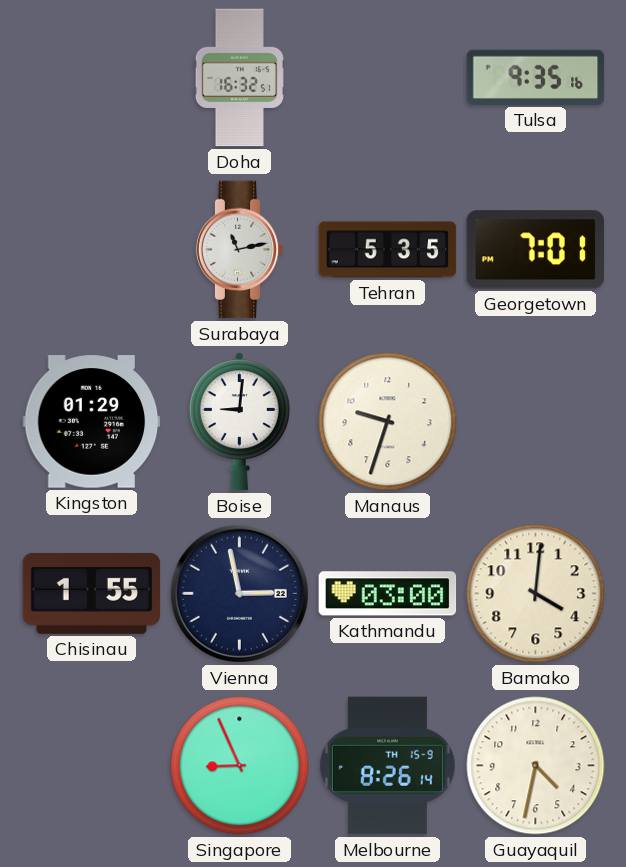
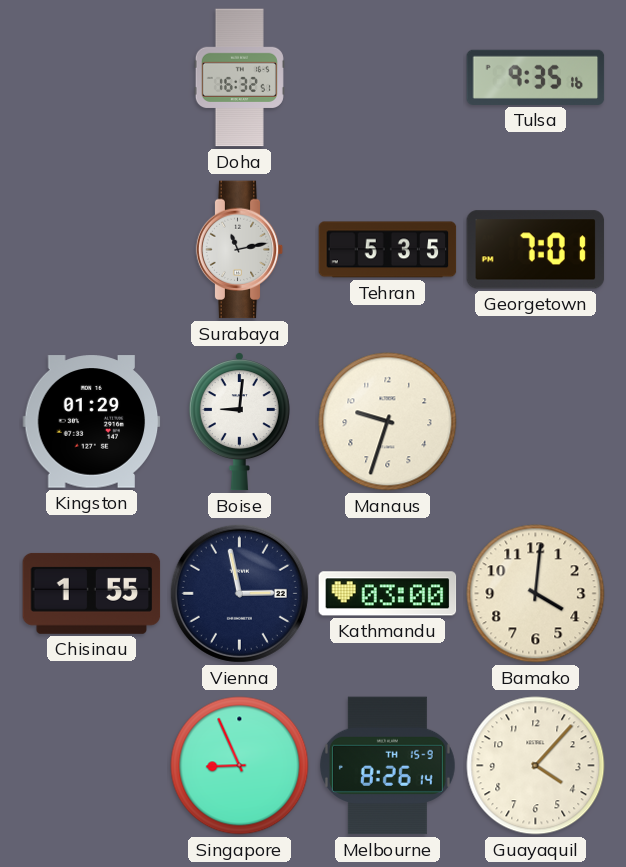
Guayaquil: 4:32 -> 4:07
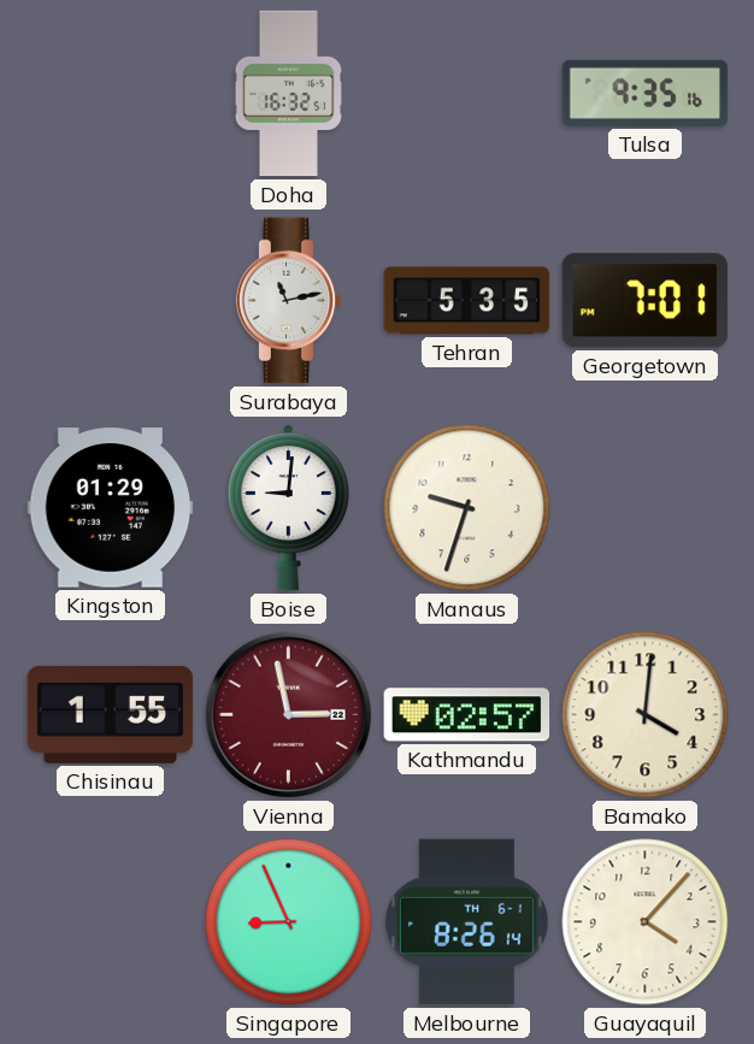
Vienna dial: navy -> burgundy
Kathmandu: 03:00 -> 02:57
Melbourne date: TH 15-9 -> TH 6-1
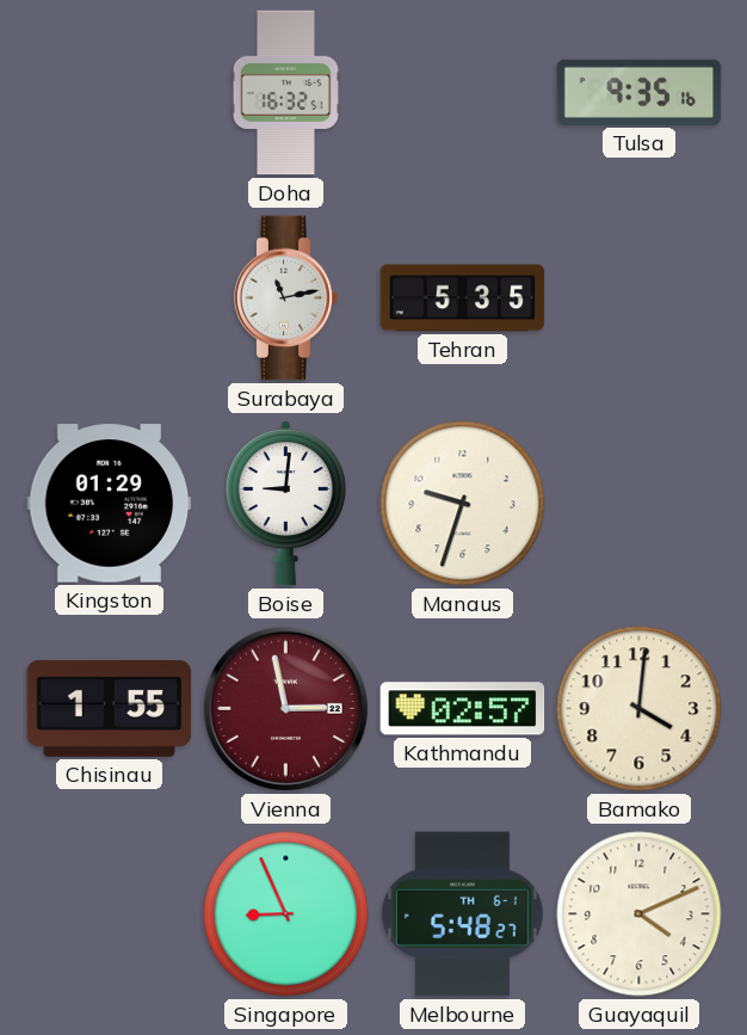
Georgetown: 7:01 -> none
Melbourne: 8:26 -> 5:48
Guayaquil: 4:07 -> 4:11
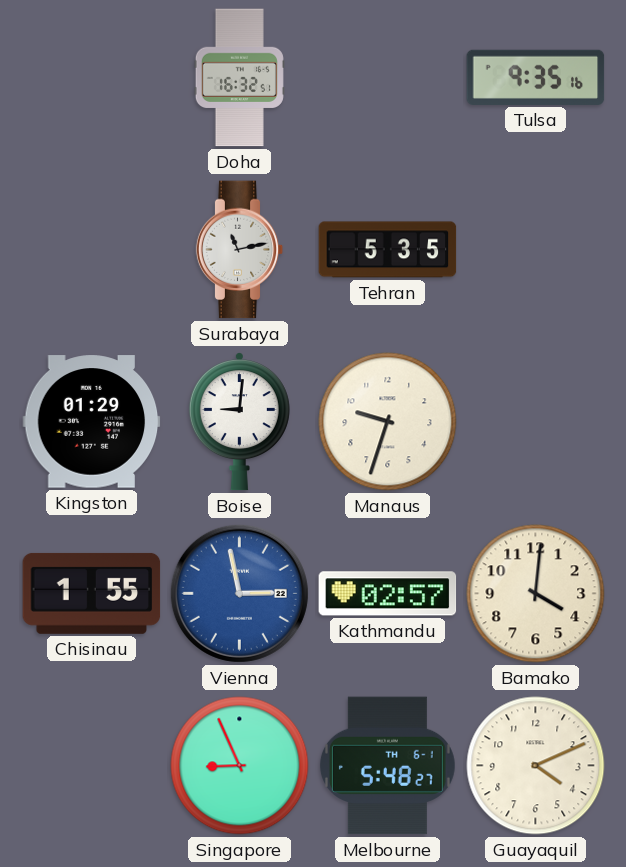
Vienna dial: burgundy -> blue
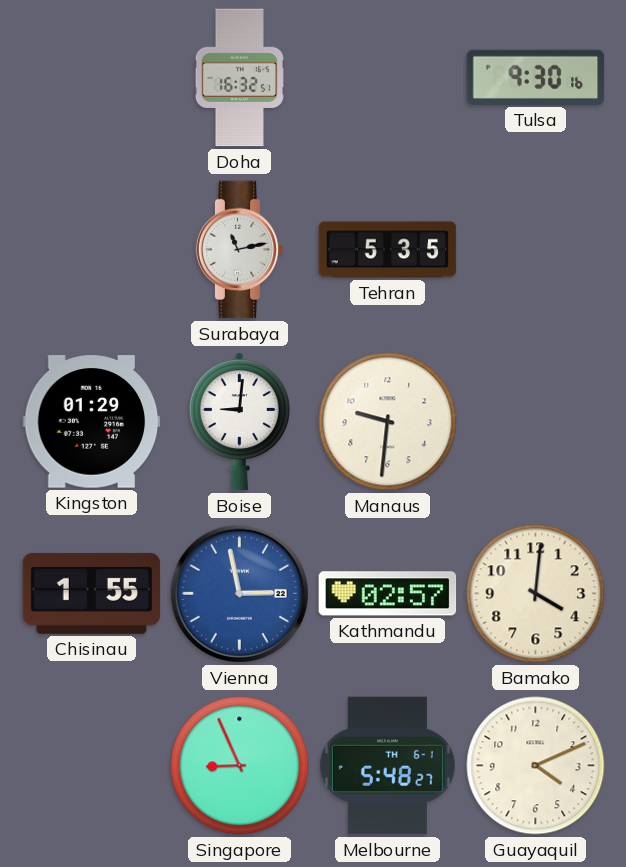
Tulsa: 9:35 -> 9:30
Manaus: 9:33 -> 9:31
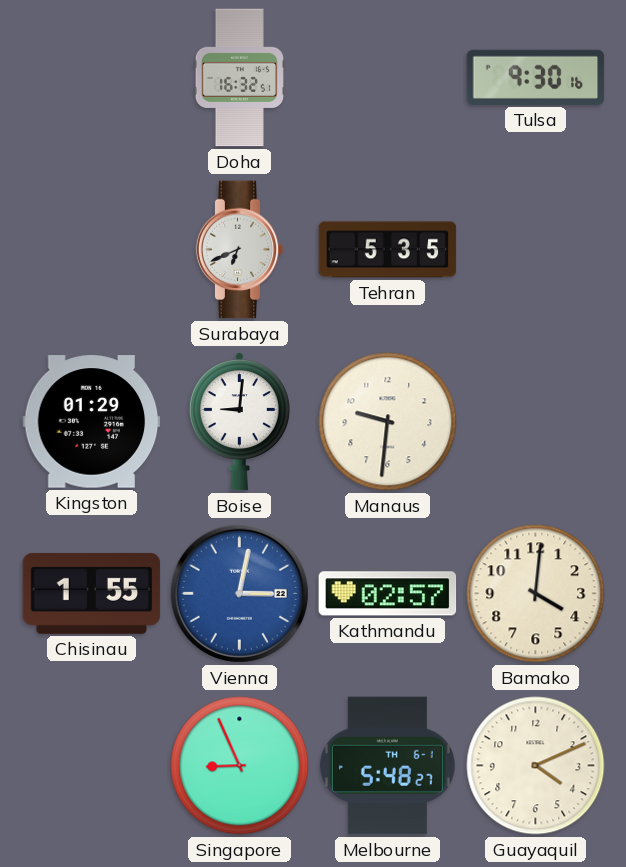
Surabaya: 11:13 -> 6:41
Vienna: 2:58 -> 3:02
